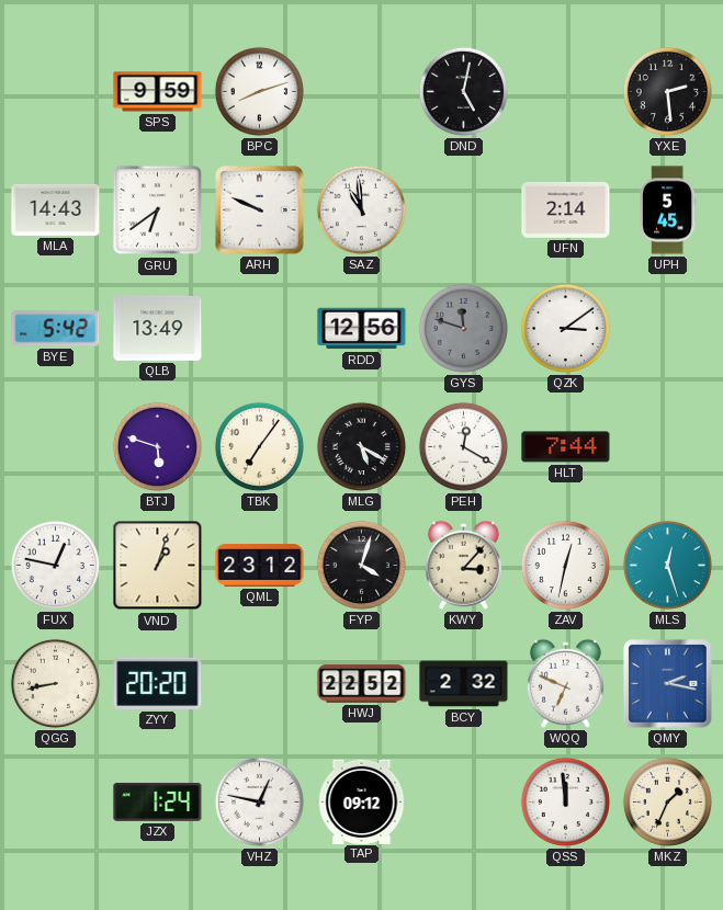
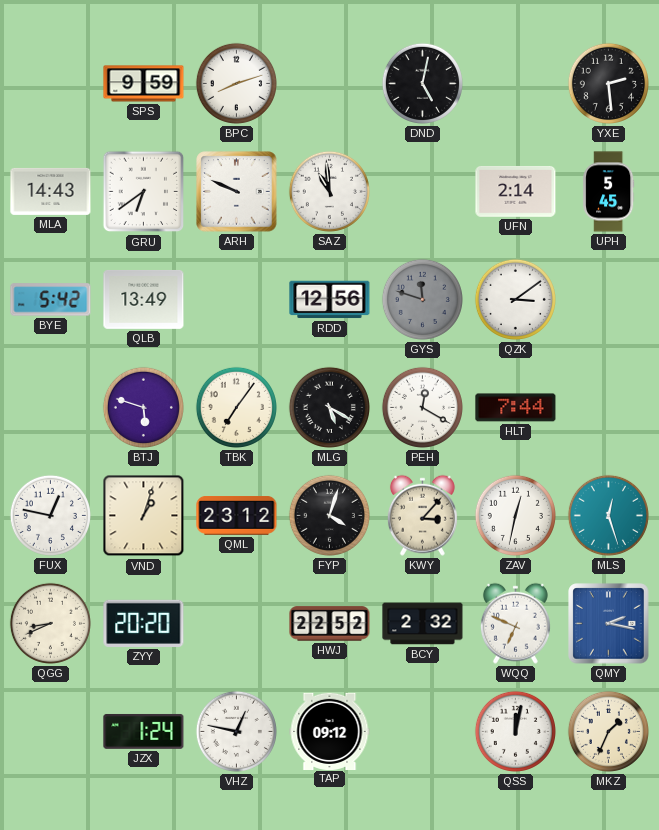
QGG: 8:43 -> 8:41
QSS: 11:59 -> 12:02
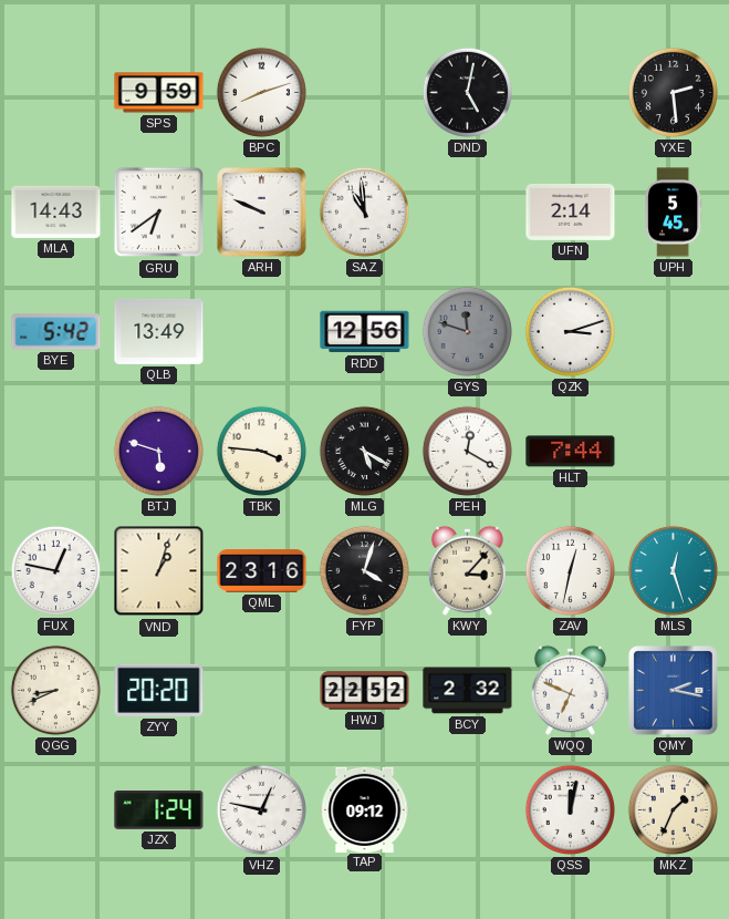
QZK: 3:09 -> 3:12
TBK: 7:06 -> 3:46
QML: 23:12 -> 23:16
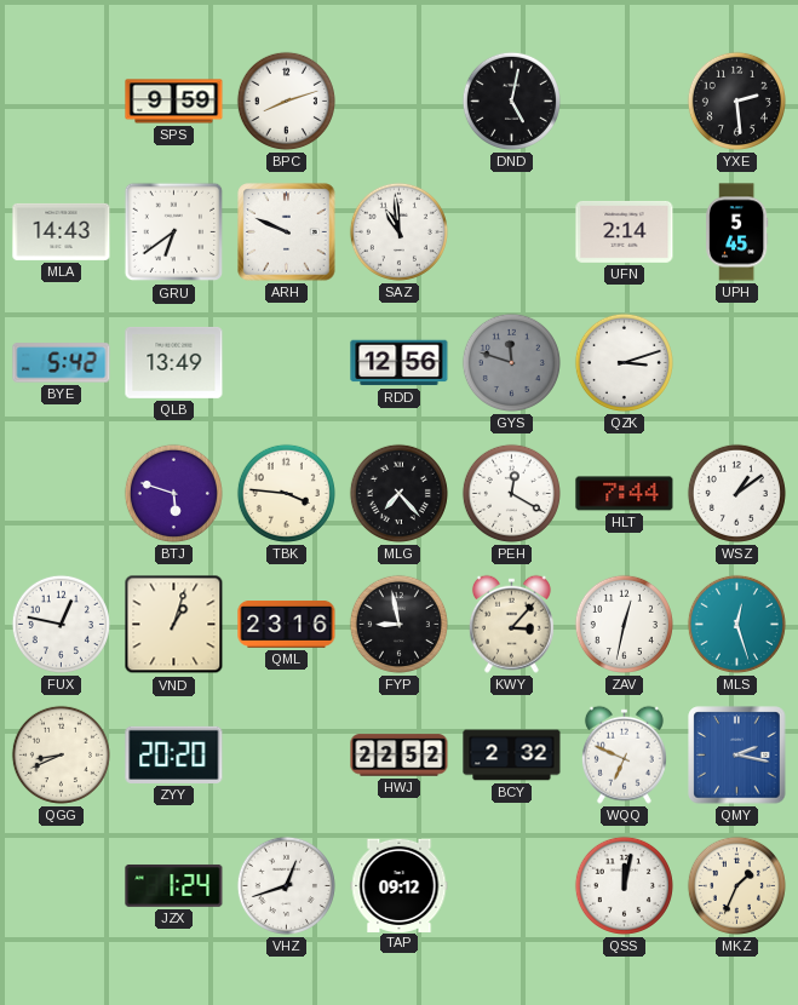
MLG: 5:20 -> 7:23
WSZ: none -> 1:09
FYP: 4:03 -> 8:58
VHZ: 12:47 -> 12:42
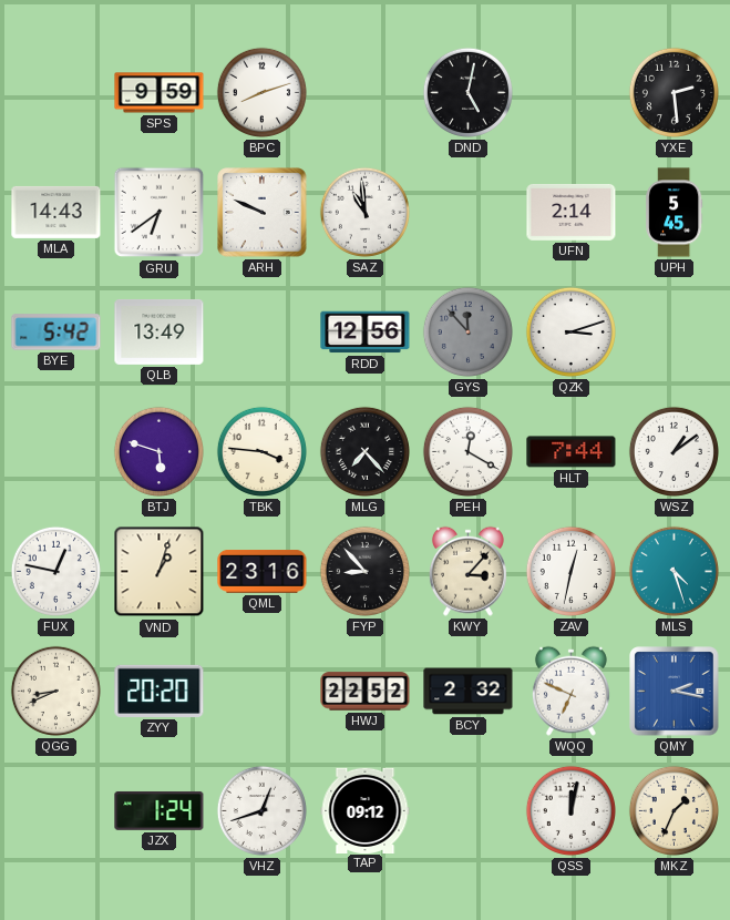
GYS: 11:48 -> 11:53
FYP: 8:58 -> 8:53
MLS: 12:27 -> 4:27
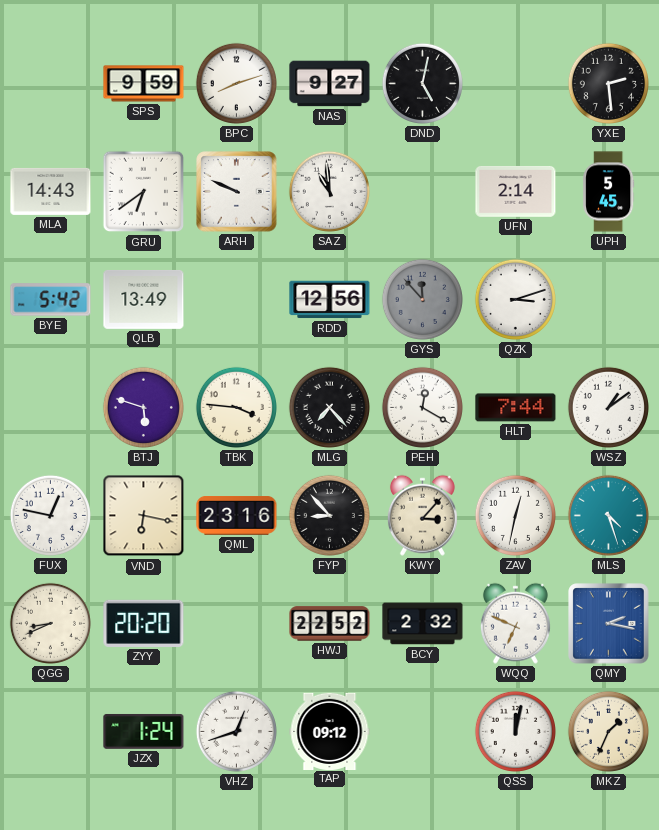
NAS: none -> 9:27
VND: 1:03 -> 6:17
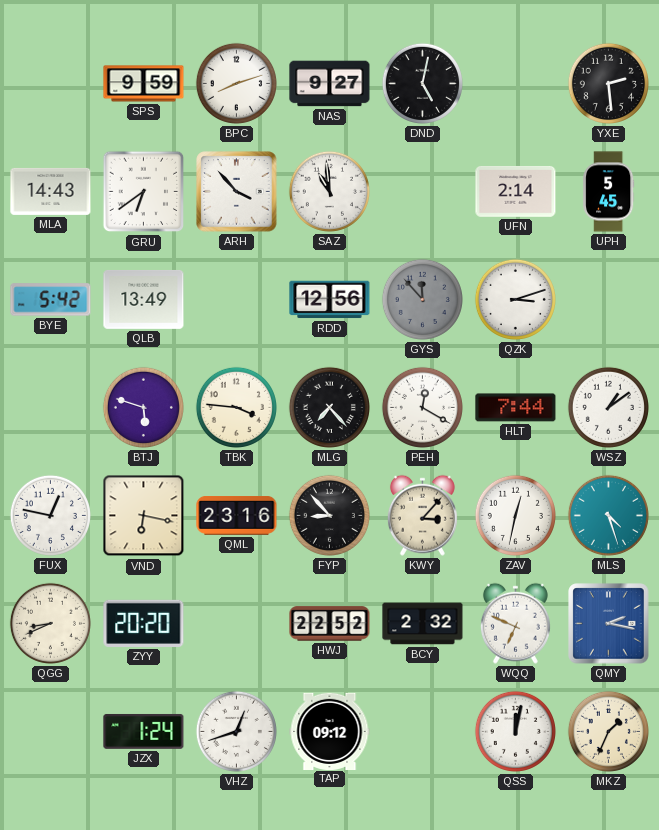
ARH: 9:49 -> 3:53
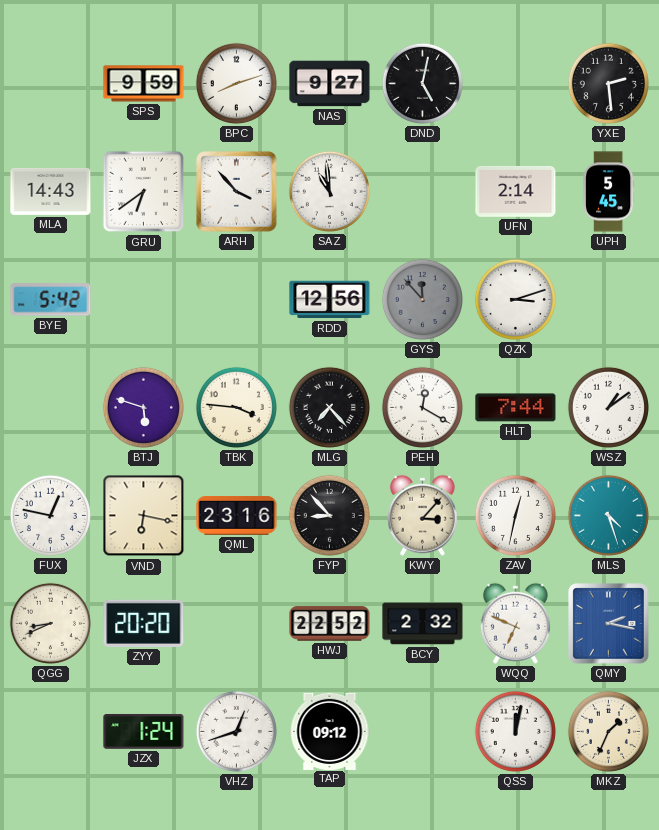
QLB: 13:49 -> none
